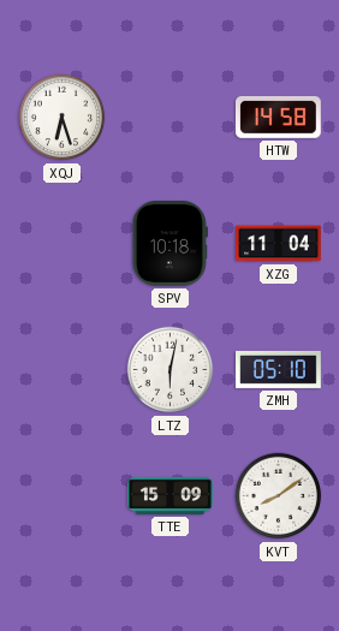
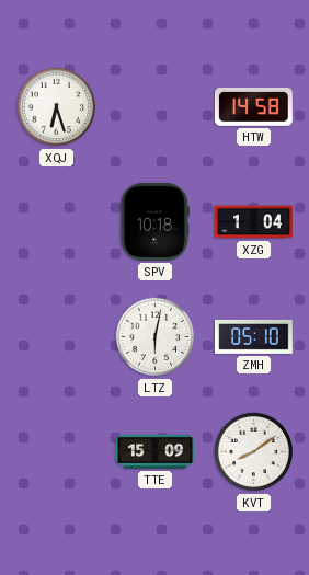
XZG: 11:04 -> 1:04
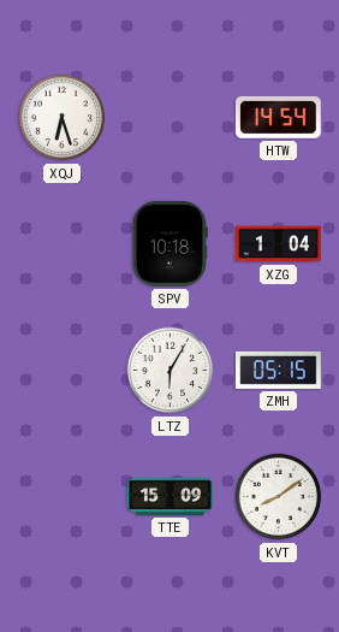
HTW: 14:58 -> 14:54
LTZ: 6:02 -> 6:05
ZMH: 05:10 -> 05:15
